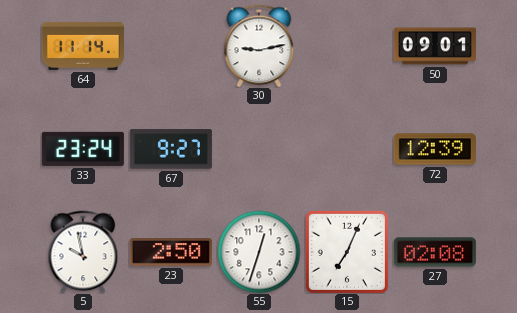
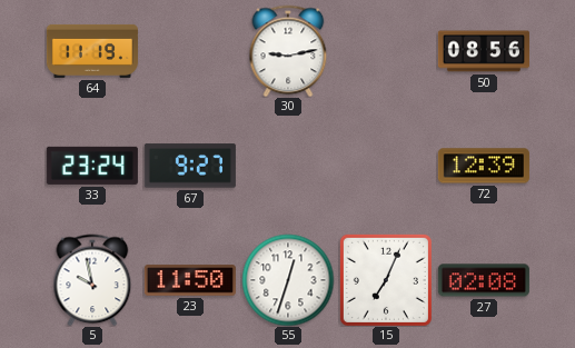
64: 11:14 -> 11:19
50: 09:01 -> 08:56
23: 2:50 -> 11:50
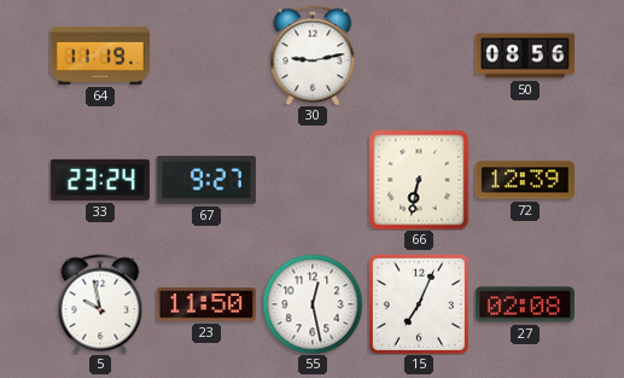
66: none -> 6:32
55: 12:33 -> 12:28
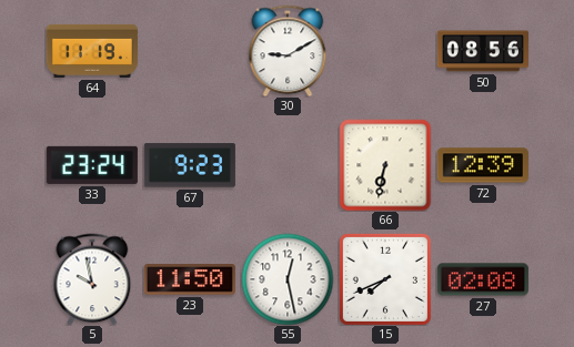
30: 9:13 -> 9:10
67: 9:27 -> 9:23
15: 7:04 -> 7:41
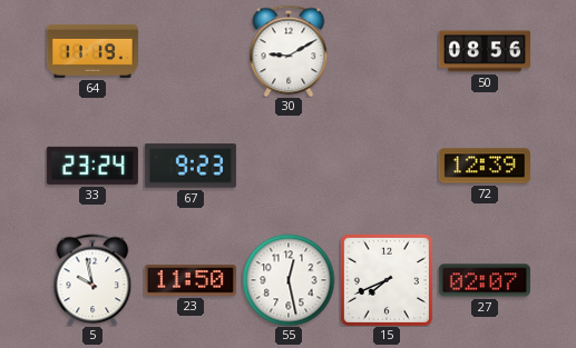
66: 6:32 -> none
27: 02:08 -> 02:07
